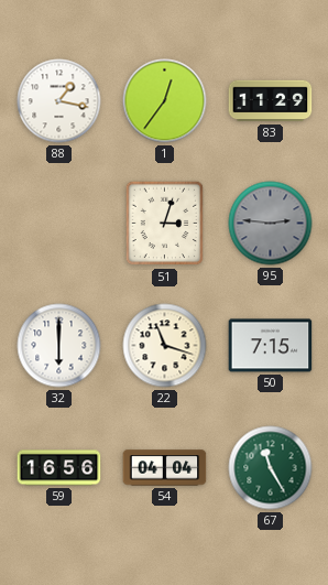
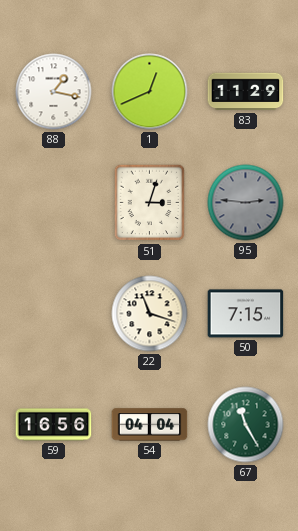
1: 12:36 -> 12:41
32: 6:00 -> none
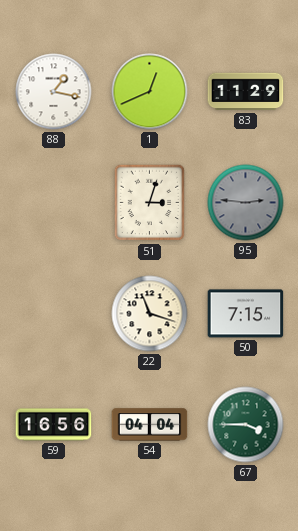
67: 11:25 -> 3:45
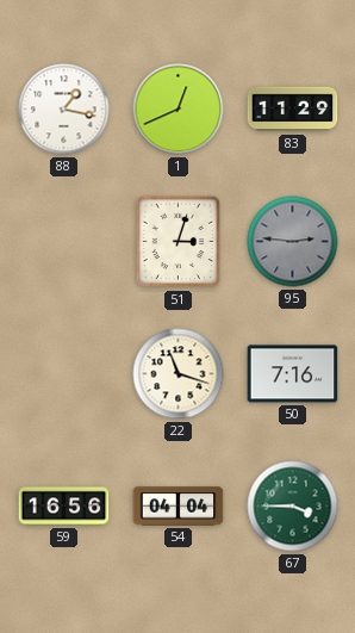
50: 7:15 -> 7:16
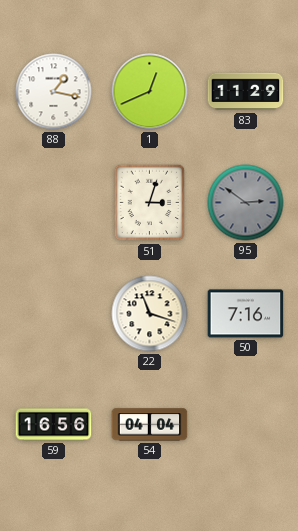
95: 2:46 -> 2:51
67: 3:45 -> none
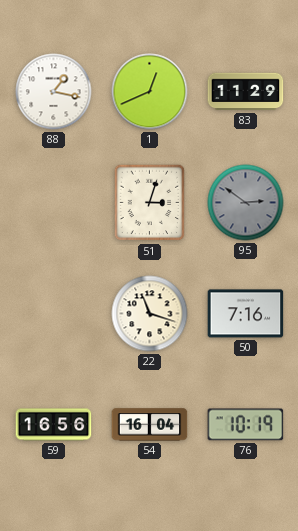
54: 04:04 -> 16:04
76: none -> 10:19
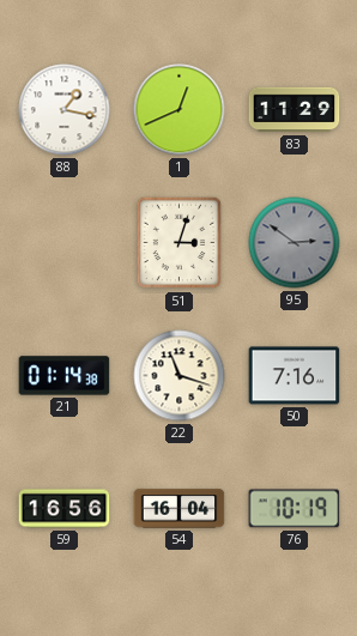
21: none -> 01:14
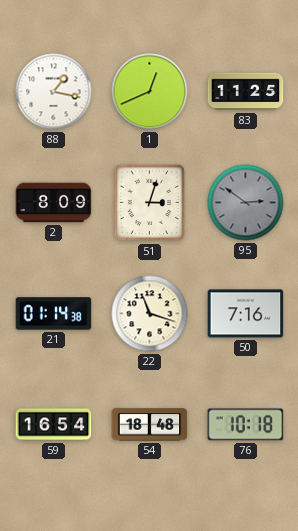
83: 11:29 -> 11:25
2: none -> 8:09
59: 16:56 -> 16:54
54: 16:04 -> 18:48
76: 10:19 -> 10:18
